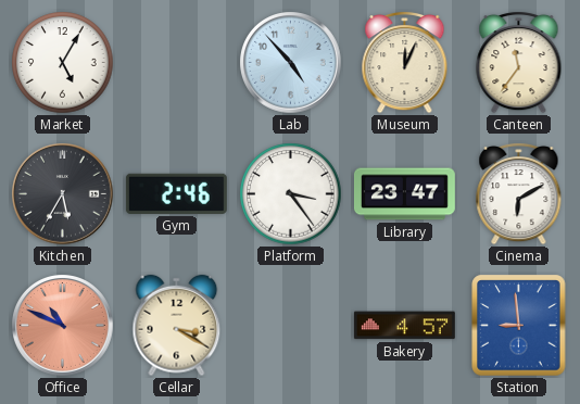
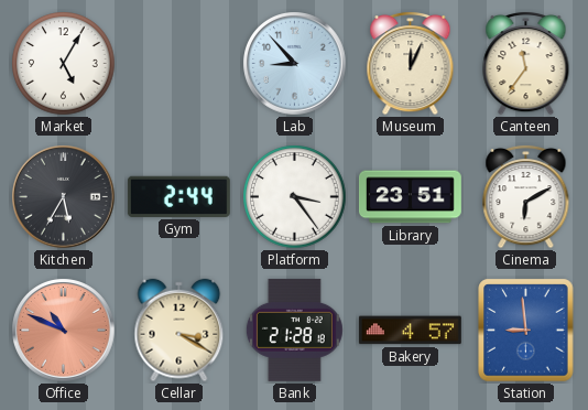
Lab: 4:53 -> 8:53
Gym: 2:46 -> 2:44
Library: 23:47 -> 23:51
Bank: none -> 21:28
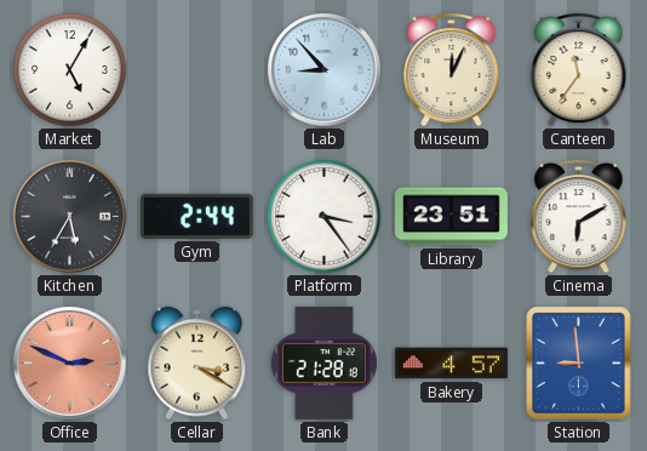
Office: 10:49 -> 2:49
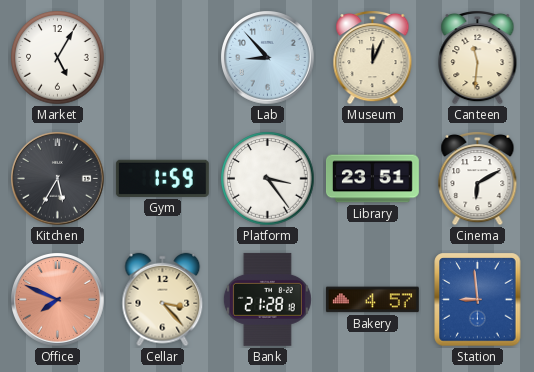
Canteen: 11:36 -> 11:31
Gym: 2:44 -> 1:59
Office: 2:49 -> 7:49
Cellar: 3:20 -> 3:23
